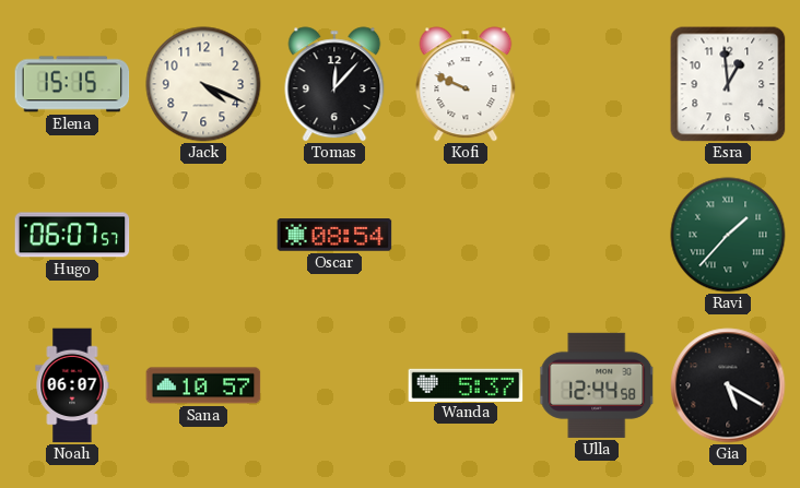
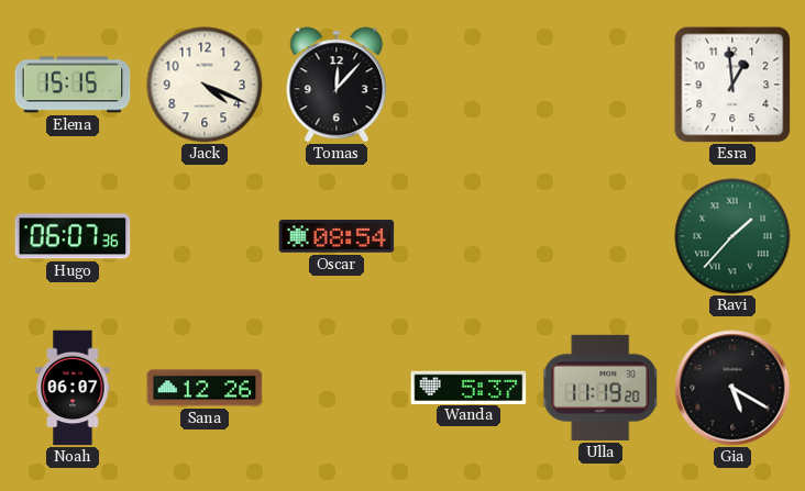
Kofi: 9:49 -> none
Hugo: 06:07:57 -> 06:07:36
Sana: 10:57 -> 12:26
Ulla: 12:44 -> 11:19
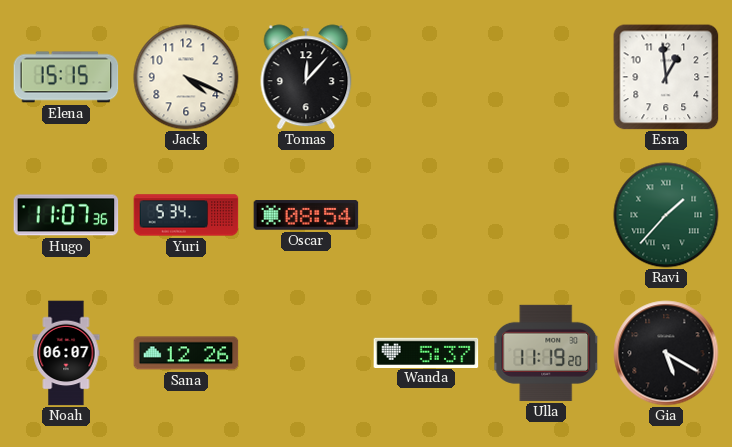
Hugo: 06:07 -> 11:07
Yuri: none -> 5:34
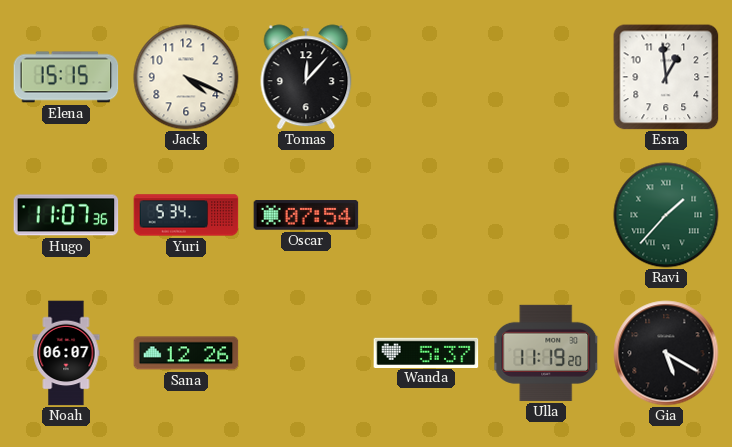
Oscar: 08:54 -> 07:54
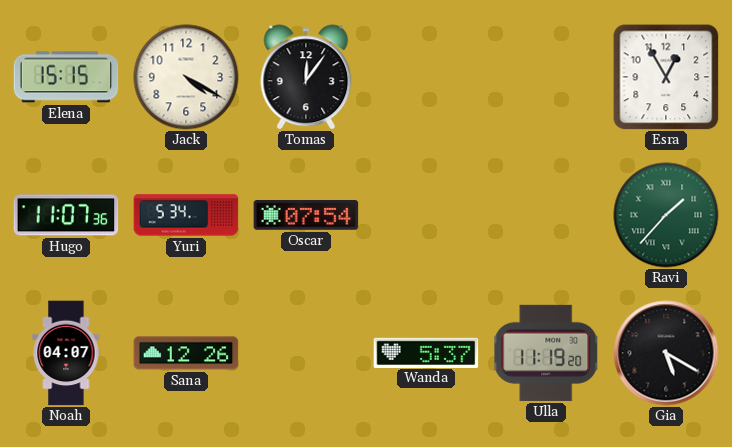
Jack: 4:19 -> 4:20
Tomas: 12:07 -> 12:06
Esra: 12:59 -> 12:55
Noah: 06:07 -> 04:07
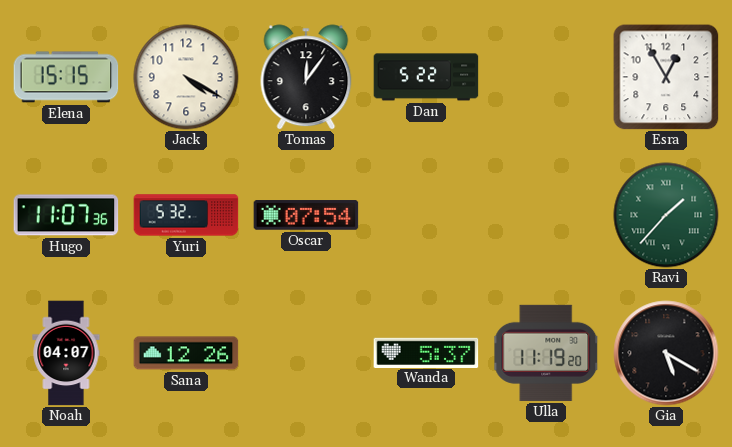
Dan: none -> 5:22
Yuri: 5:34 -> 5:32
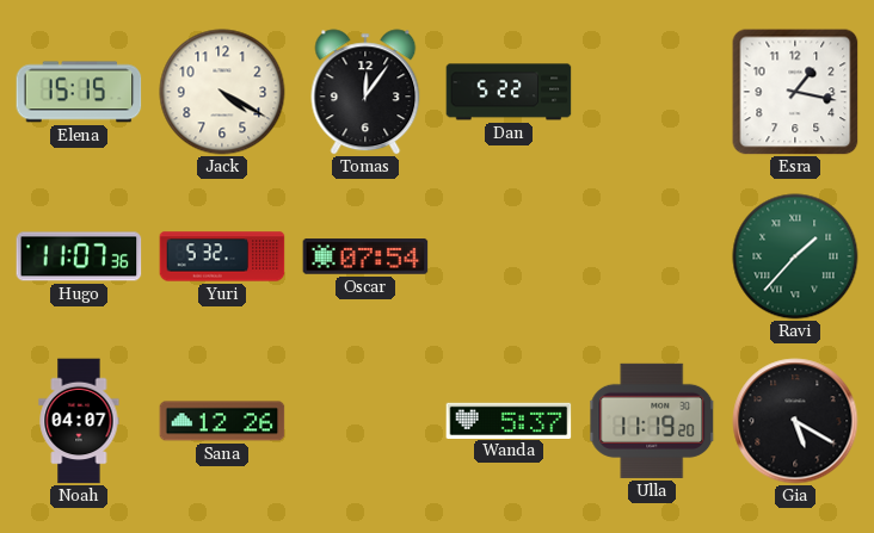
Esra: 12:55 -> 1:17
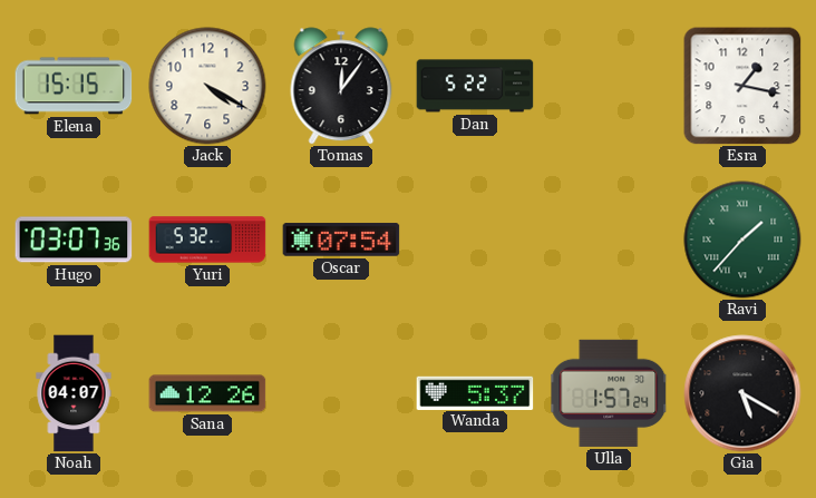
Hugo: 11:07 -> 03:07
Ulla: 11:19 -> 1:57
